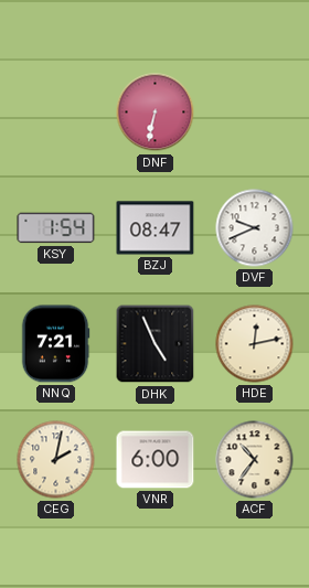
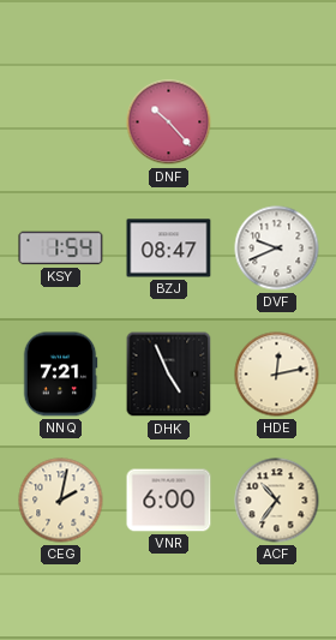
DNF: 6:32 -> 10:23
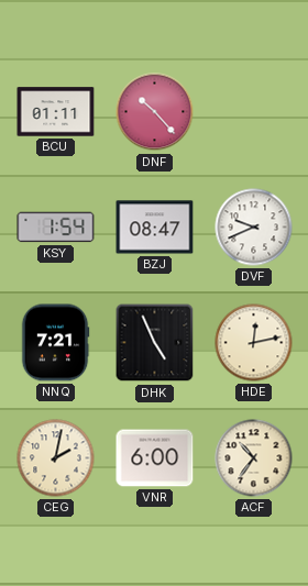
BCU: none -> 01:11
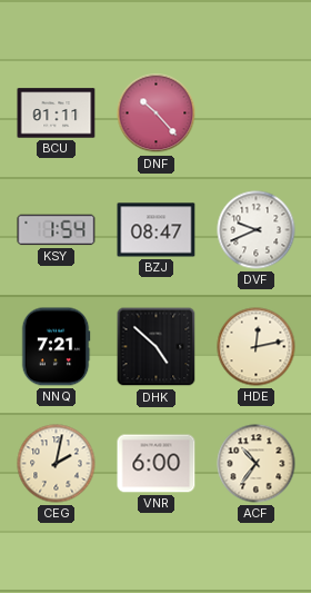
DHK: 4:56 -> 4:52
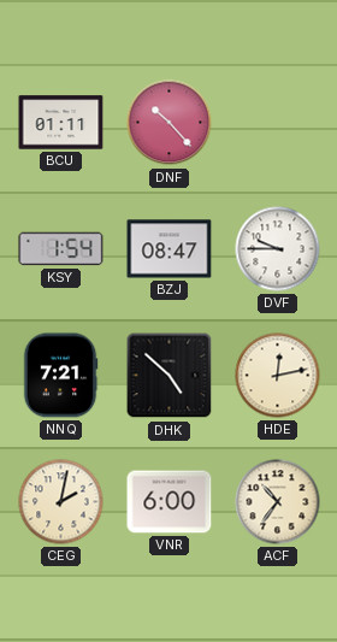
DVF: 9:41 -> 9:45
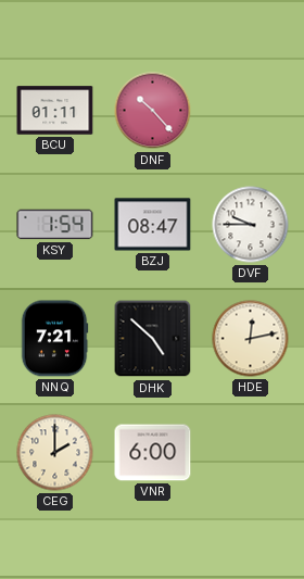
CEG: 2:02 -> 2:00
ACF: 10:36 -> none
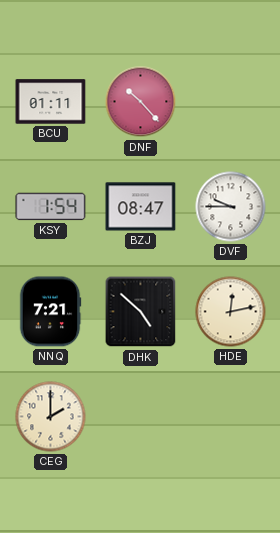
VNR: 6:00 -> none
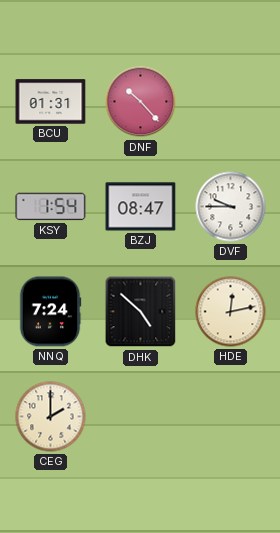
BCU: 01:11 -> 01:31
NNQ: 7:21 -> 7:24
